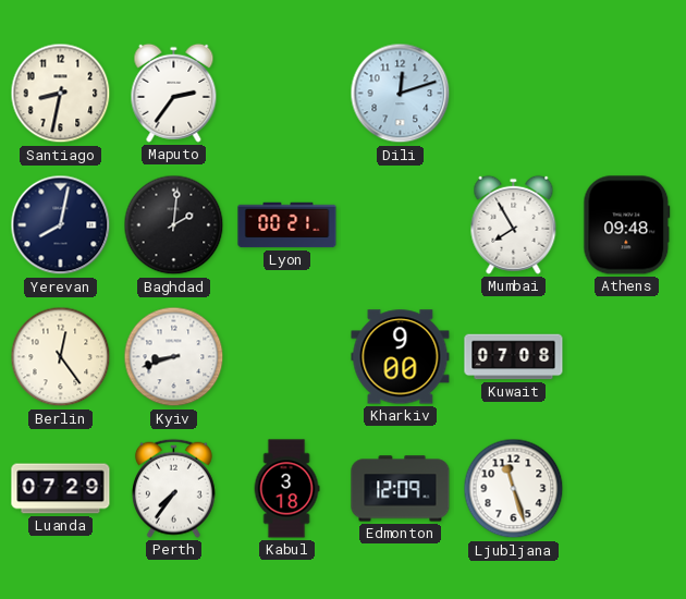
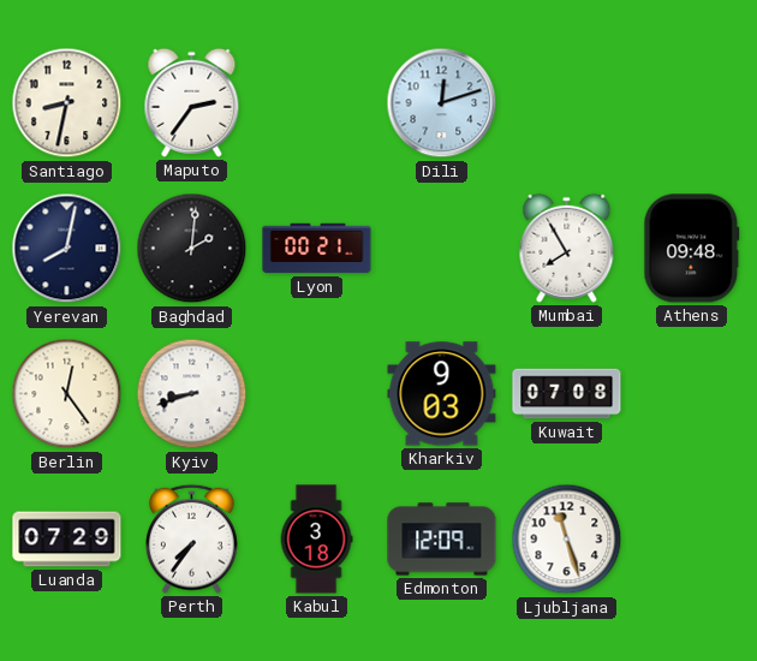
Kharkiv: 9:00 -> 9:03
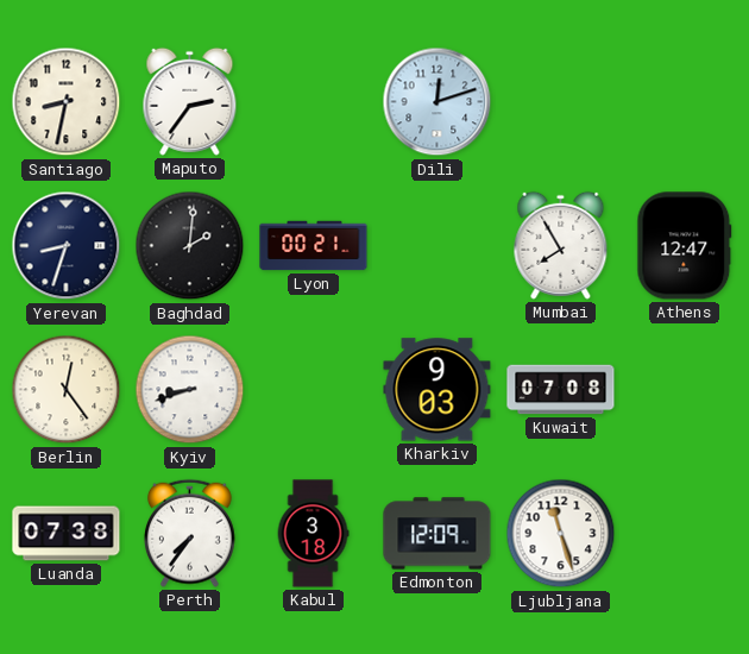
Yerevan: 8:02 -> 8:33
Athens: 09:48 -> 12:47
Luanda: 07:29 -> 07:38
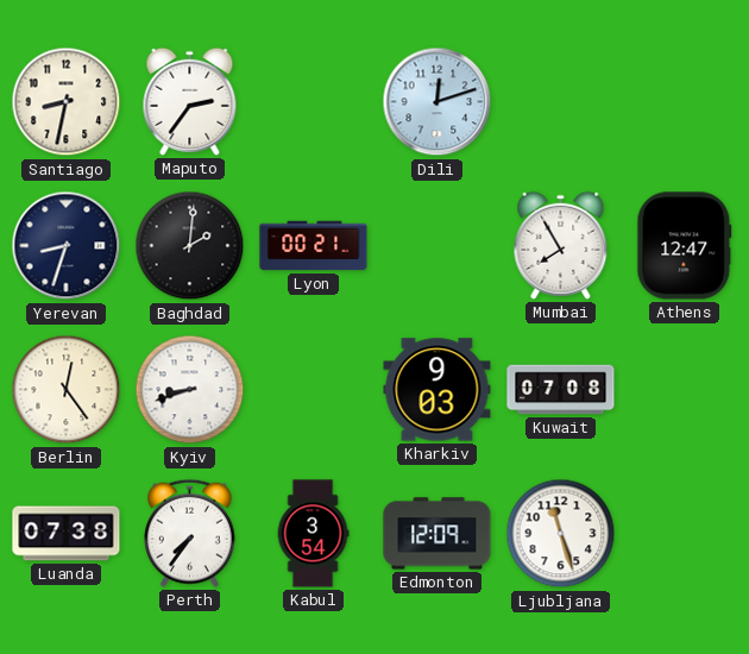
Kabul: 3:18 -> 3:54
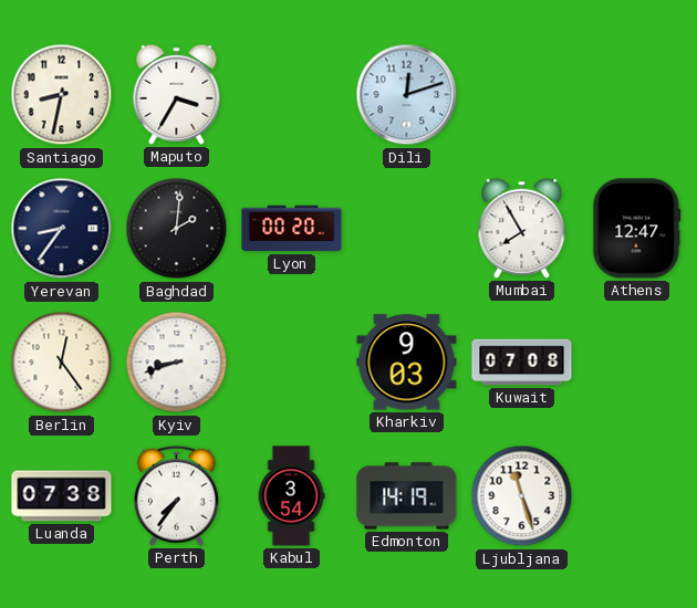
Maputo: 2:36 -> 3:35
Yerevan: 8:33 -> 8:36
Lyon: 00:21 -> 00:20
Edmonton: 12:09 -> 14:19
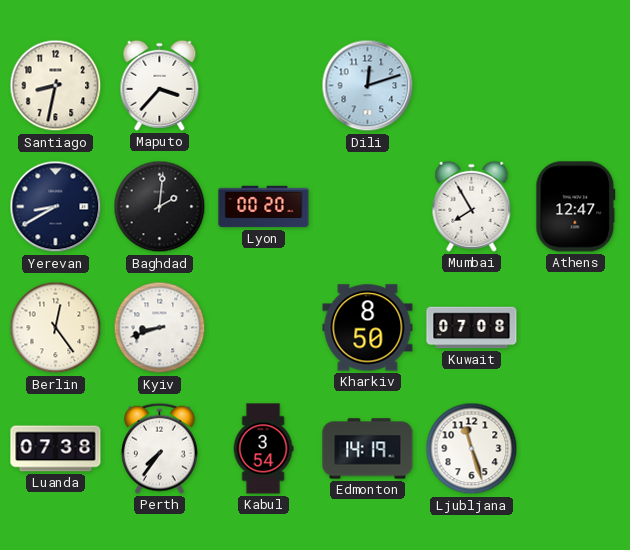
Maputo: 3:35 -> 3:37
Yerevan: 8:36 -> 8:40
Kharkiv: 9:03 -> 8:50
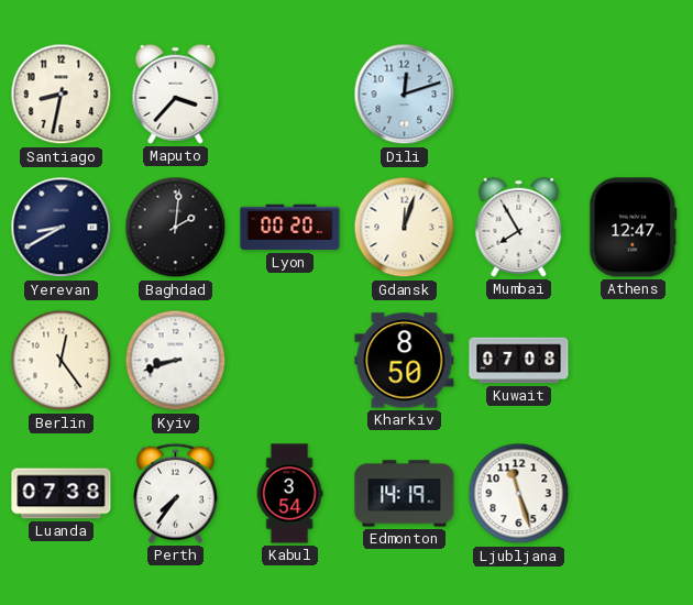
Gdansk: none -> 12:03
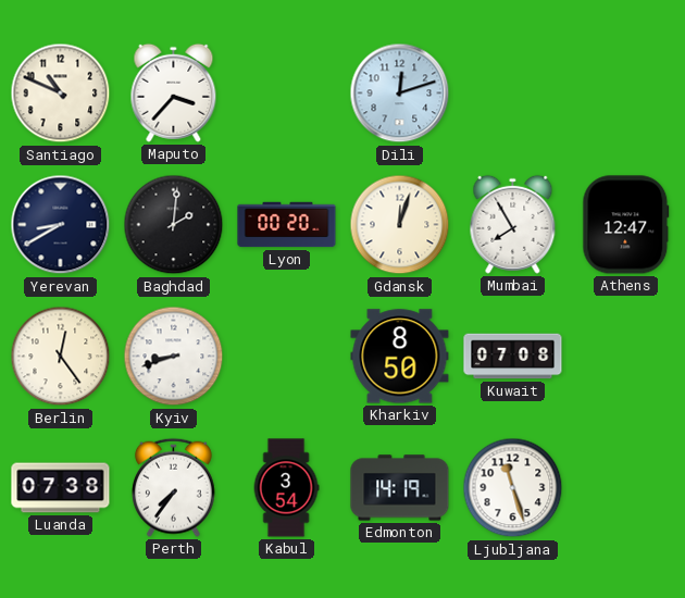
Santiago: 8:32 -> 10:49
